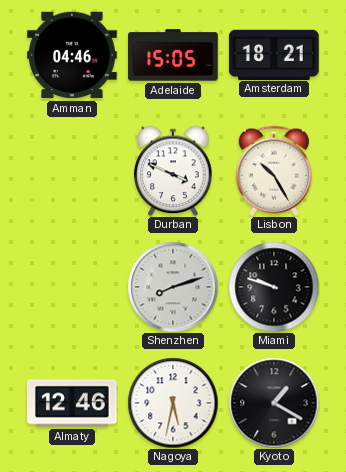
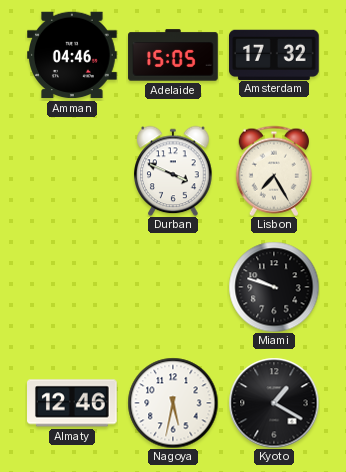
Amsterdam: 18:21 -> 17:32
Lisbon: 10:25 -> 7:25
Shenzhen: 8:12 -> none
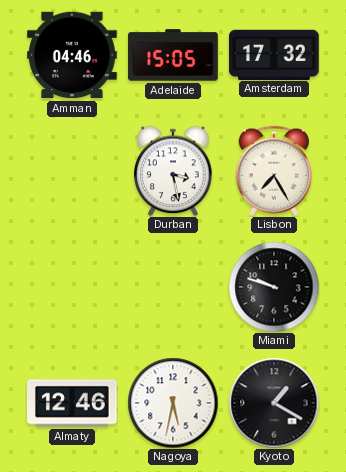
Durban: 3:49 -> 3:28
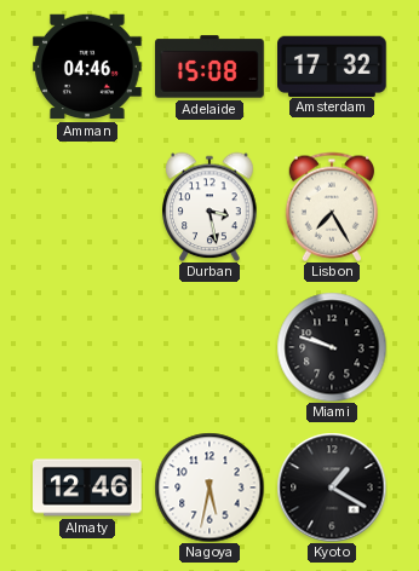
Adelaide: 15:05 -> 15:08
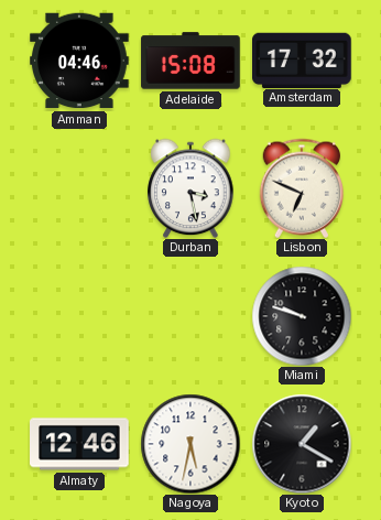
Lisbon: 7:25 -> 6:49
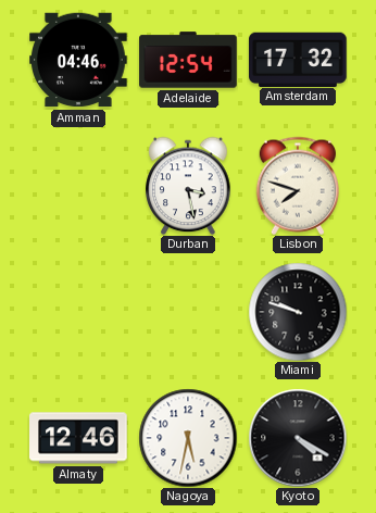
Adelaide: 15:08 -> 12:54
Lisbon: 6:49 -> 7:48
Kyoto: 1:20 -> 4:20
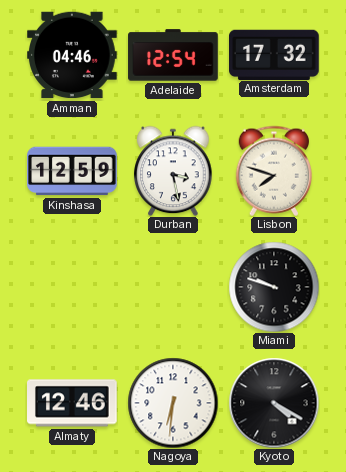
Kinshasa: none -> 12:59
Nagoya: 5:32 -> 6:31
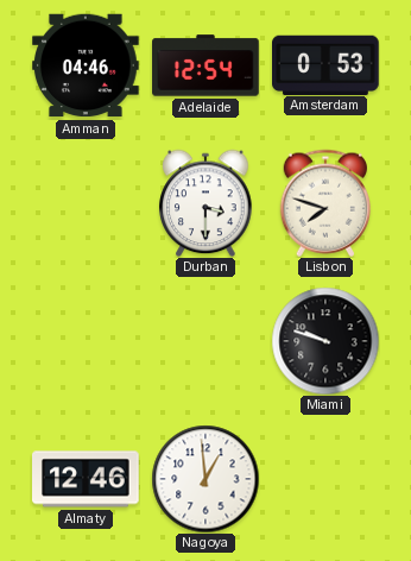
Amsterdam: 17:32 -> 0:53
Kinshasa: 12:59 -> none
Durban: 3:28 -> 3:30
Nagoya: 6:31 -> 12:59
Kyoto: 4:20 -> none
